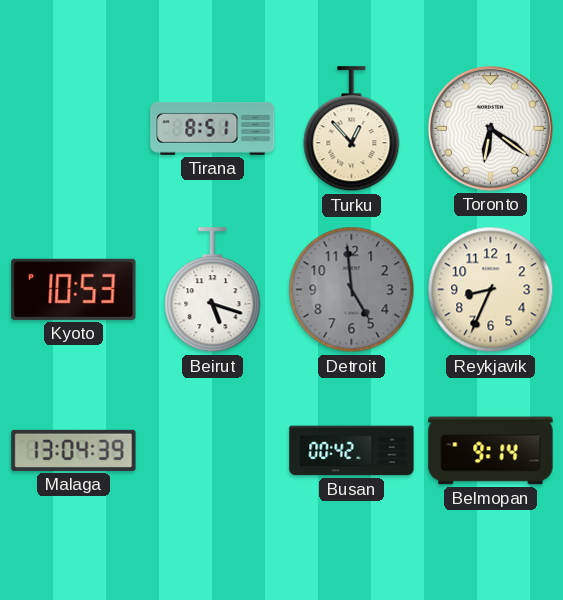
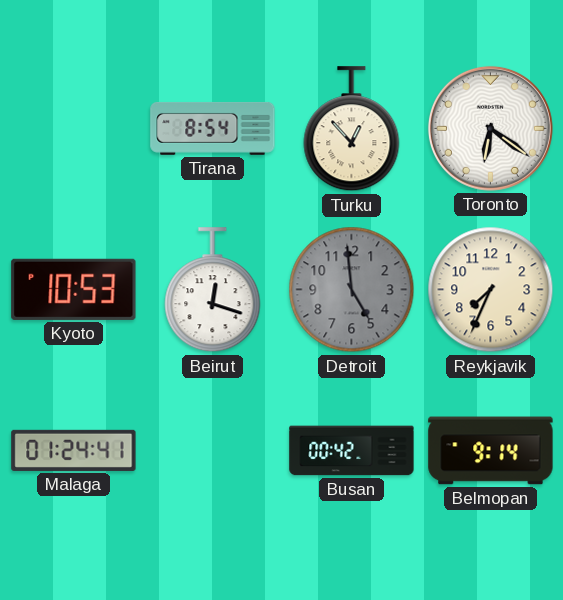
Tirana: 8:51 -> 8:54
Beirut: 5:18 -> 12:18
Reykjavik: 8:34 -> 7:34
Malaga: 13:04 -> 01:24
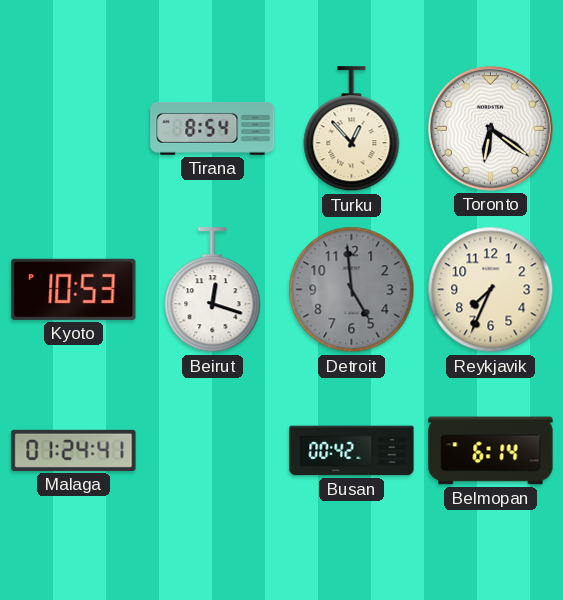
Belmopan: 9:14 -> 6:14
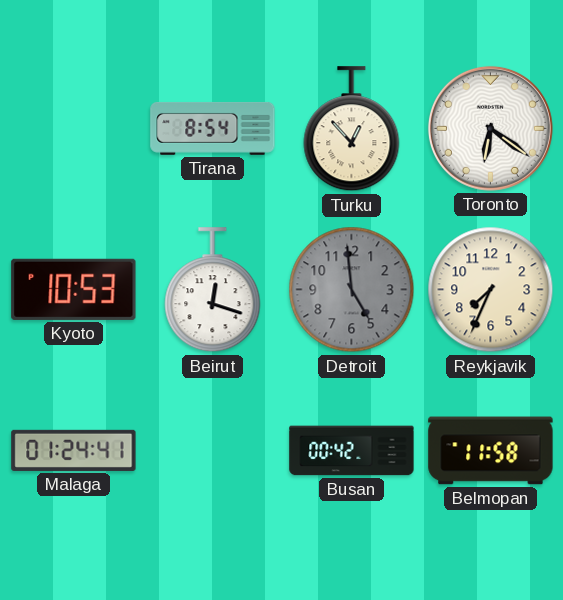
Belmopan: 6:14 -> 11:58
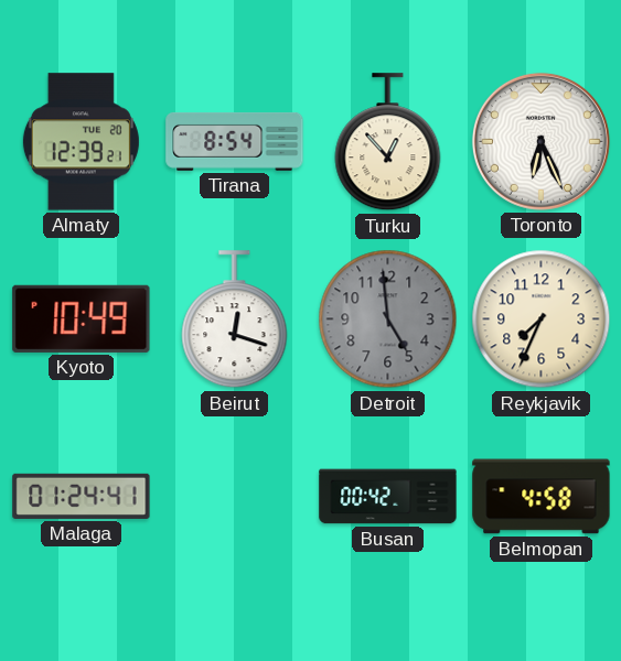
Almaty: none -> 12:39
Toronto: 6:21 -> 6:26
Kyoto: 10:53 -> 10:49
Belmopan: 11:58 -> 4:58
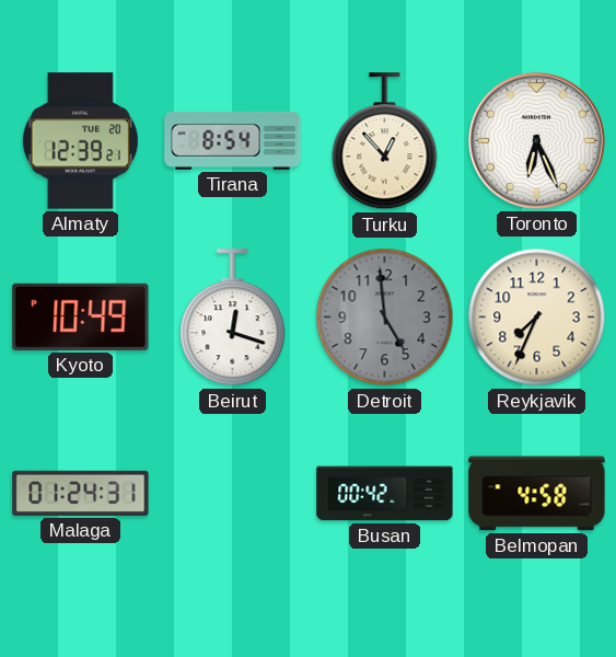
Malaga: 01:24:41 -> 01:24:31
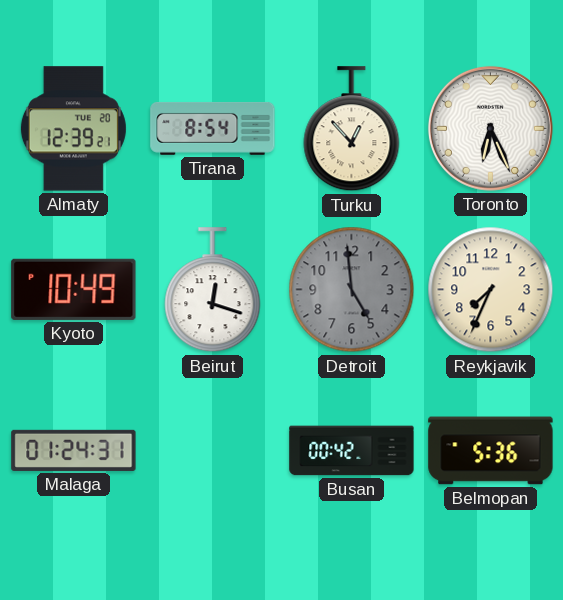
Belmopan: 4:58 -> 5:36
